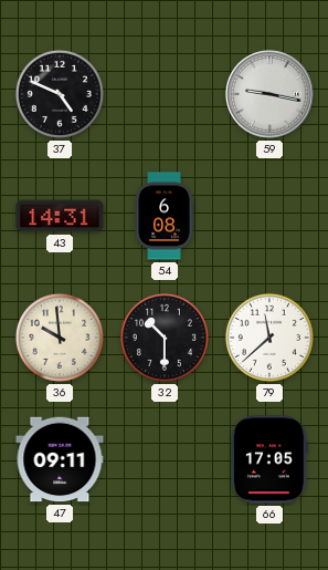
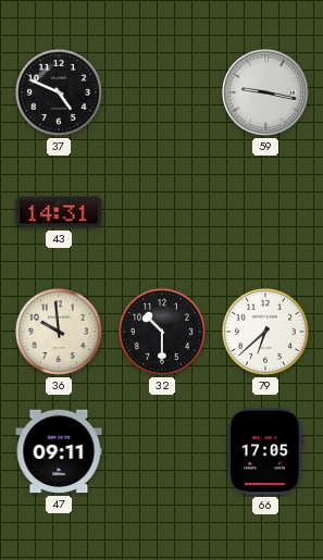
54: 6:08 -> none
79: 11:38 -> 6:38
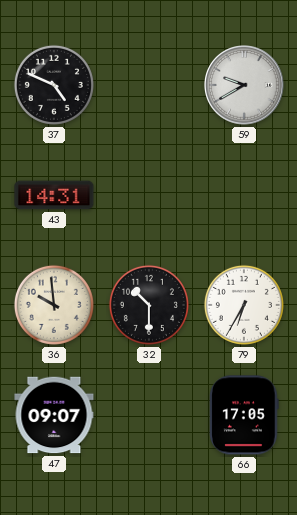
59: 9:17 -> 9:40
79: 6:38 -> 6:35
47: 09:11 -> 09:07
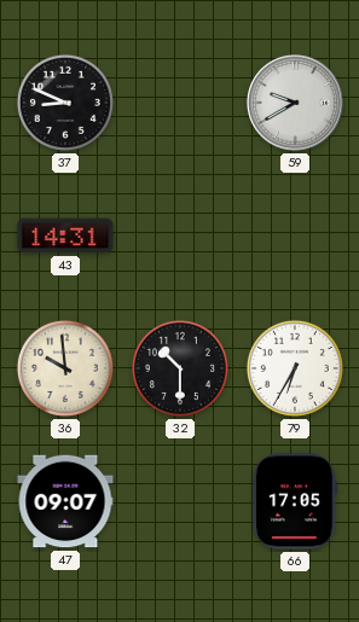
37: 4:49 -> 8:49
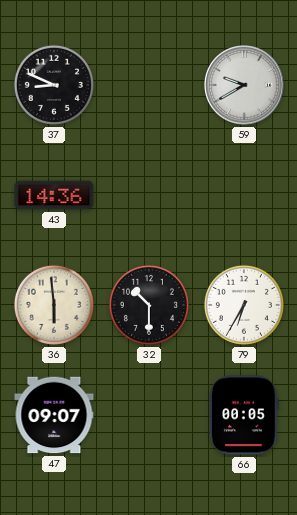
43: 14:31 -> 14:36
36: 9:59 -> 5:59
66: 17:05 -> 00:05
